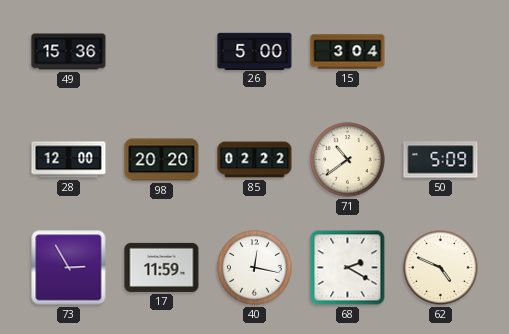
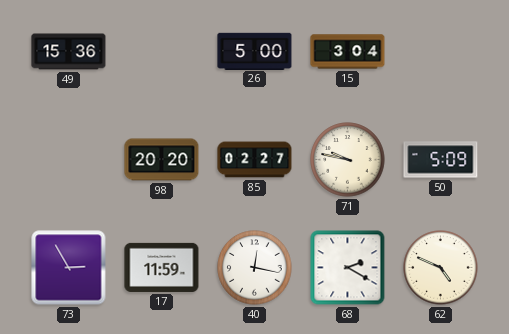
28: 12:00 -> none
85: 02:22 -> 02:27
71: 10:39 -> 9:47
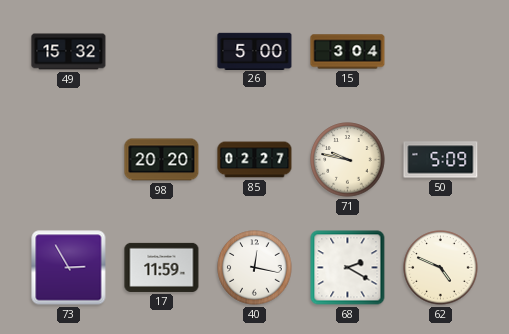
49: 15:36 -> 15:32
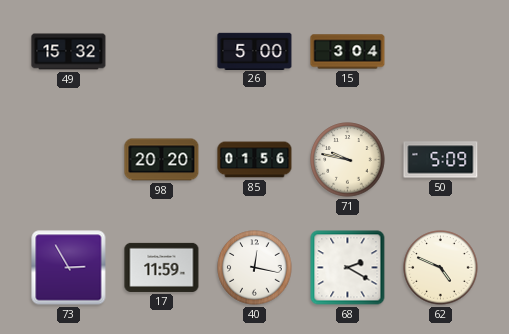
85: 02:27 -> 01:56
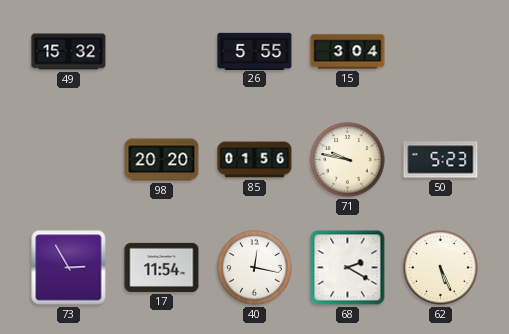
26: 5:00 -> 5:55
50: 5:09 -> 5:23
17: 11:59 -> 11:54
62: 4:49 -> 5:26
